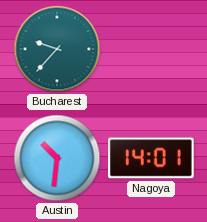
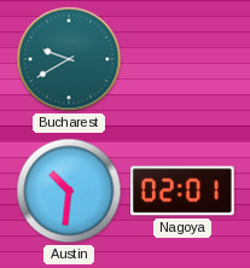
Bucharest: 9:37 -> 9:40
Nagoya: 14:01 -> 02:01
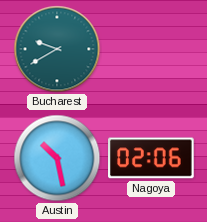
Austin: 10:31 -> 10:28
Nagoya: 02:01 -> 02:06
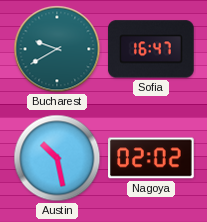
Sofia: none -> 16:47
Nagoya: 02:06 -> 02:02
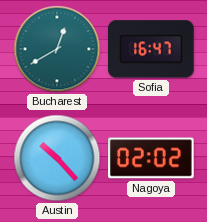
Bucharest: 9:40 -> 12:40
Austin: 10:28 -> 10:23
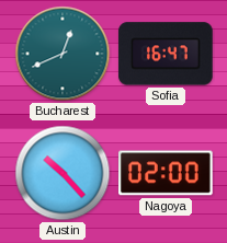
Bucharest: 12:40 -> 12:41
Nagoya: 02:02 -> 02:00
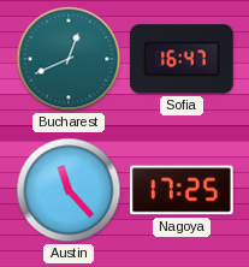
Austin: 10:23 -> 11:23
Nagoya: 02:00 -> 17:25
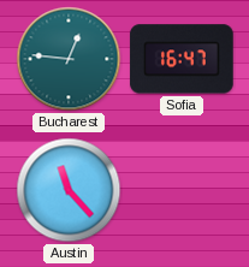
Bucharest: 12:41 -> 12:46
Nagoya: 17:25 -> none
